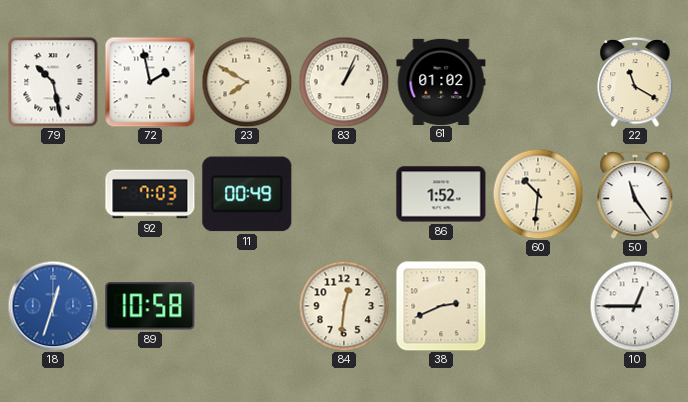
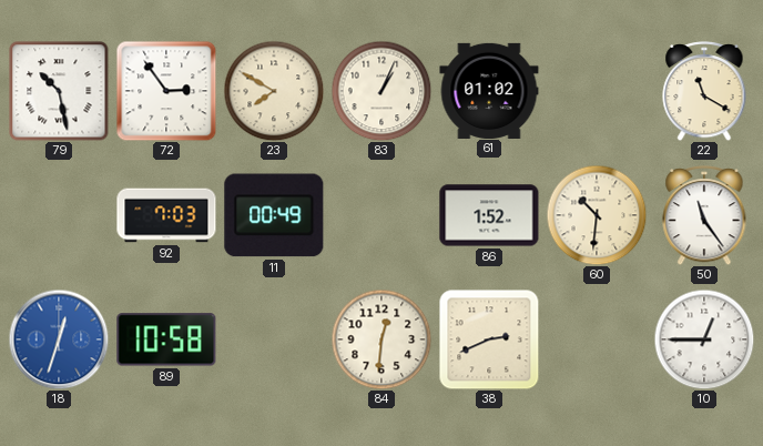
72: 1:58 -> 2:54
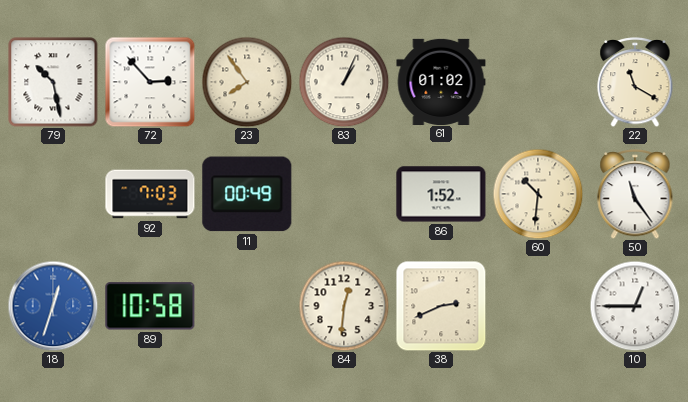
72: 2:54 -> 2:53
23: 7:50 -> 7:54
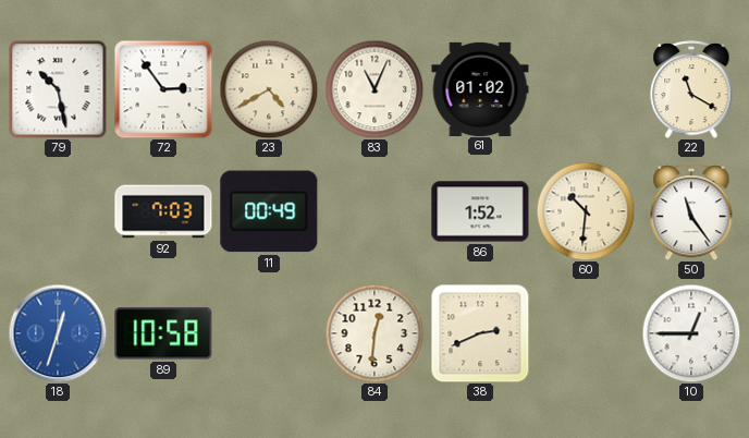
72: 2:53 -> 2:54
23: 7:54 -> 4:40
83: 1:04 -> 11:04
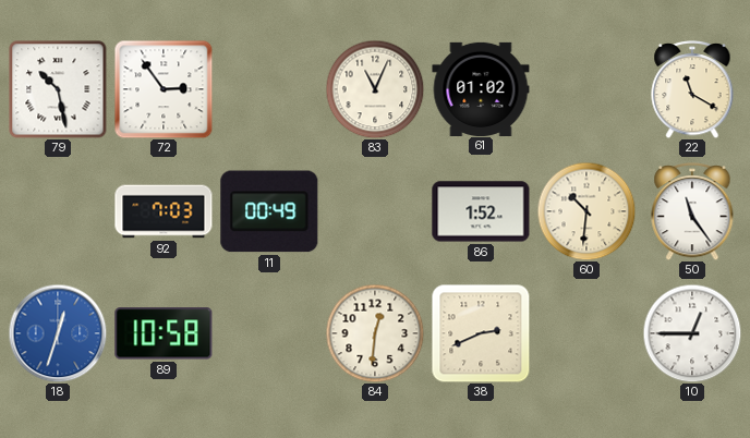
23: 4:40 -> none
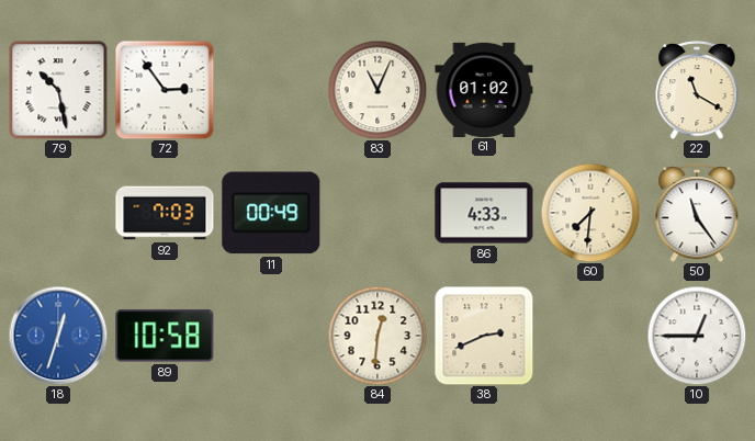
86: 1:52 -> 4:33
60: 10:31 -> 7:31
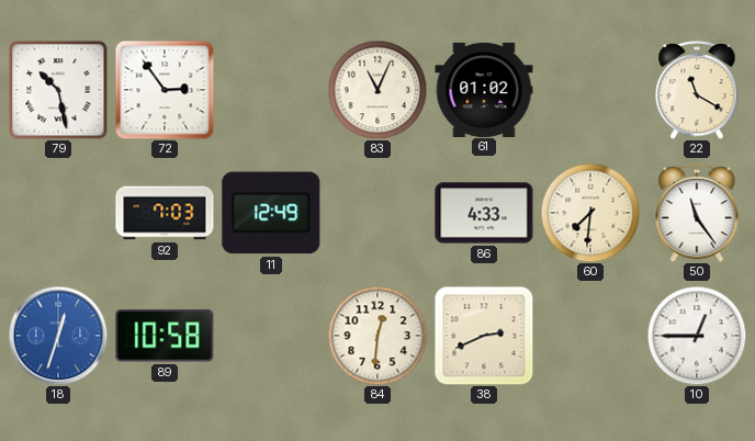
11: 00:49 -> 12:49
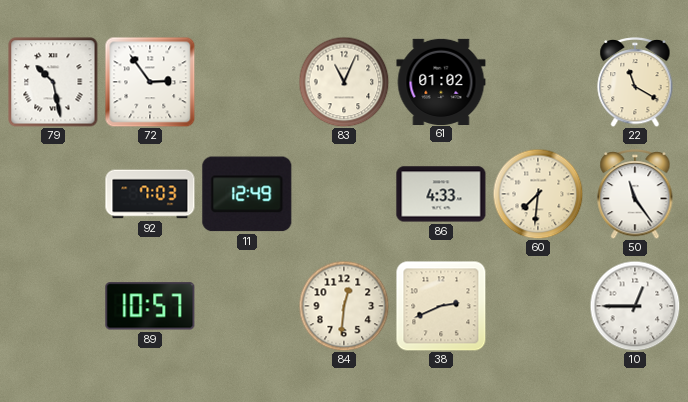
18: 12:33 -> none
89: 10:58 -> 10:57
